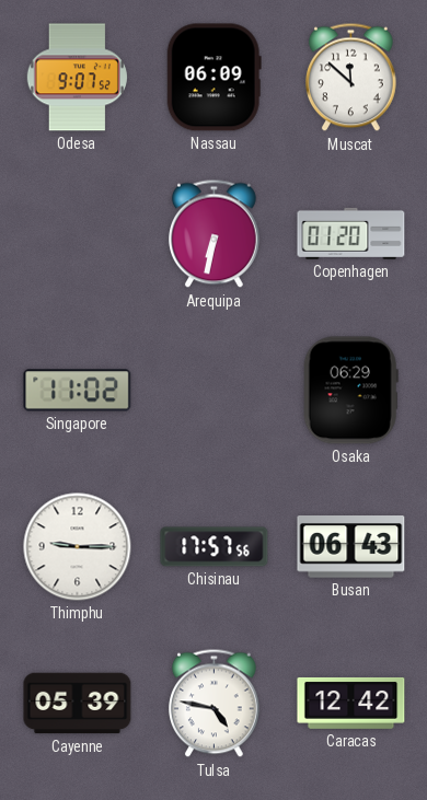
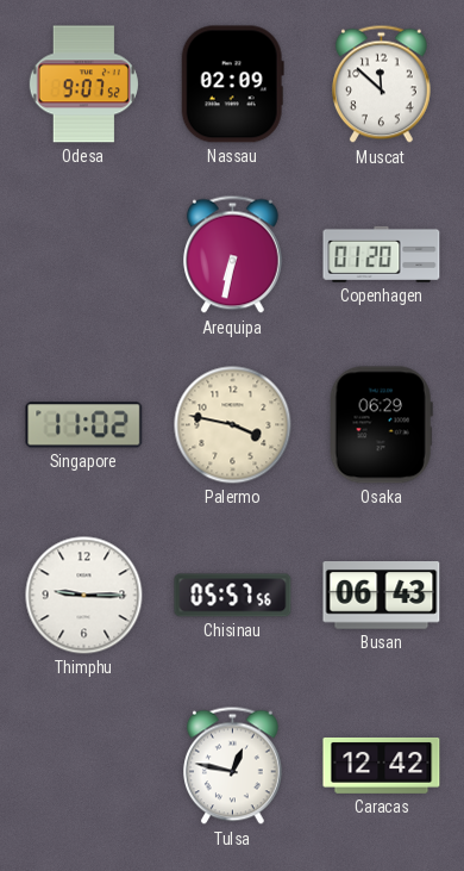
Nassau: 06:09 -> 02:09
Palermo: none -> 3:47
Chisinau: 17:57 -> 05:57
Cayenne: 05:39 -> none
Tulsa: 4:47 -> 12:47
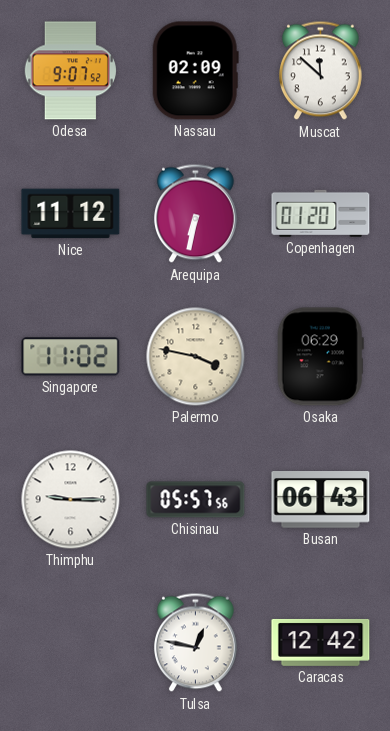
Nice: none -> 11:12
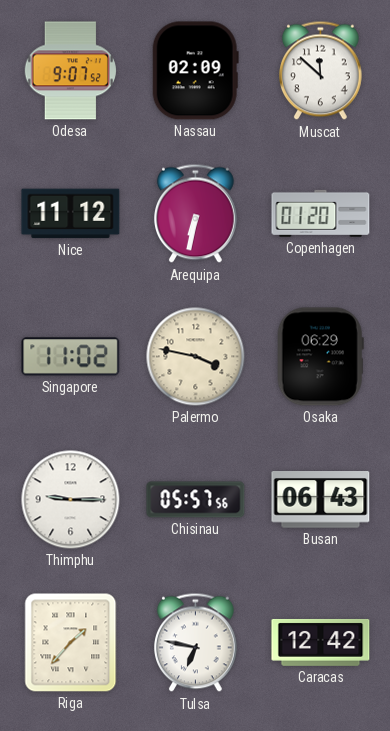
Riga: none -> 1:37
Tulsa: 12:47 -> 6:47
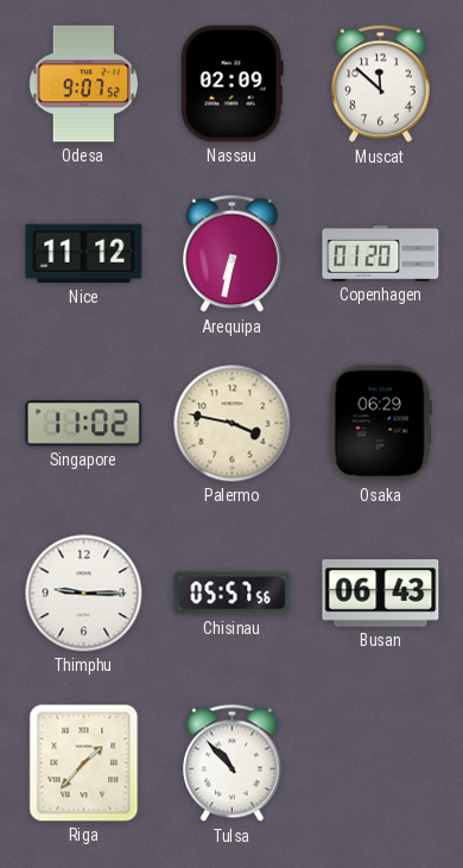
Tulsa: 6:47 -> 10:53
Caracas: 12:42 -> none
